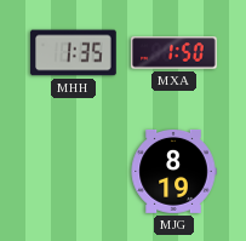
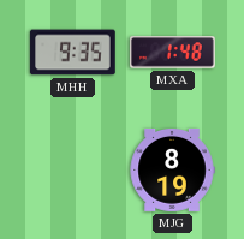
MHH: 1:35 -> 9:35
MXA: 1:50 -> 1:48
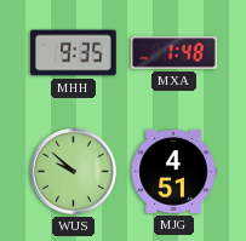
WUS: none -> 9:52
MJG: 8:19 -> 4:51
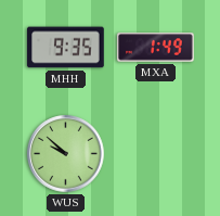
MXA: 1:48 -> 1:49
MJG: 4:51 -> none
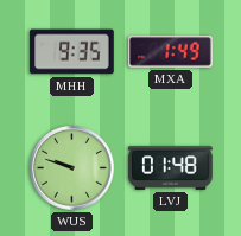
WUS: 9:52 -> 9:48
LVJ: none -> 01:48
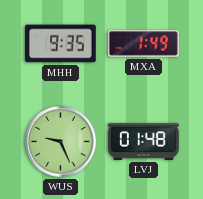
WUS: 9:48 -> 9:26
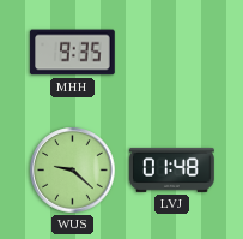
MXA: 1:49 -> none
WUS: 9:26 -> 9:22
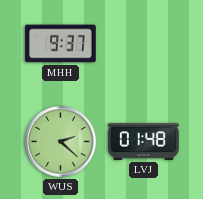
MHH: 9:35 -> 9:37
WUS: 9:22 -> 2:22
